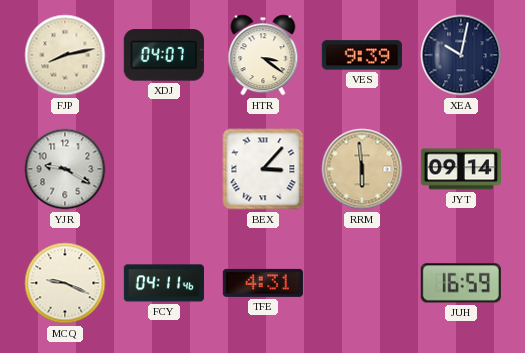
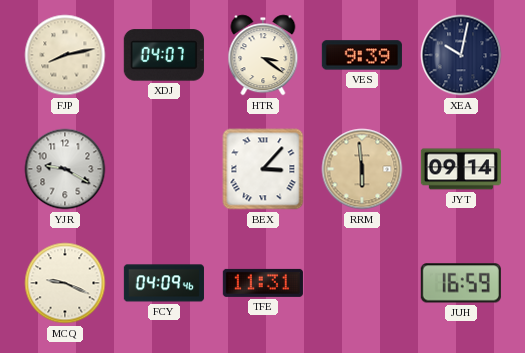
FCY: 04:11 -> 04:09
TFE: 4:31 -> 11:31
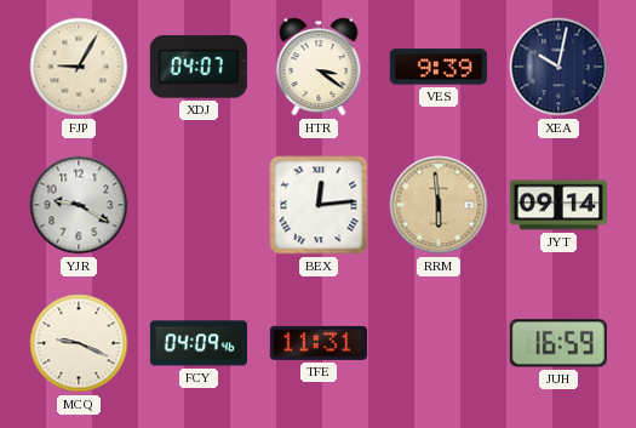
FJP: 8:13 -> 9:05
BEX: 3:07 -> 12:14
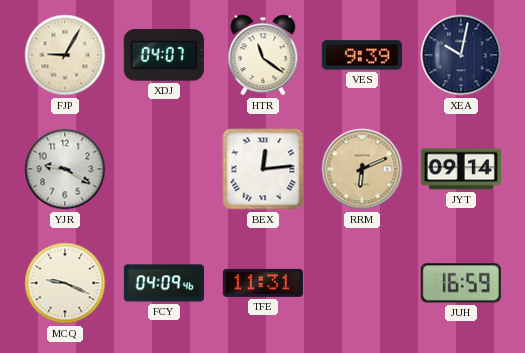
HTR: 3:21 -> 11:21
RRM: 5:59 -> 6:11
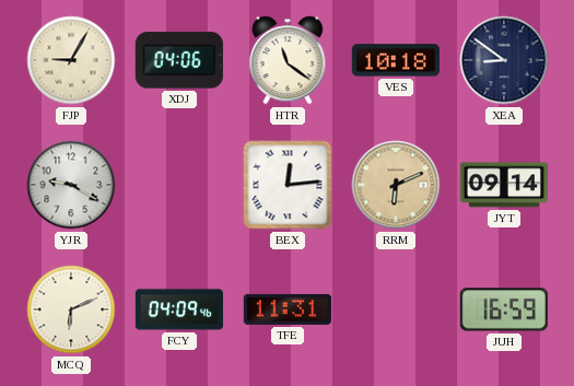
XDJ: 04:07 -> 04:06
VES: 9:39 -> 10:18
XEA: 10:02 -> 8:51
MCQ: 9:19 -> 6:11
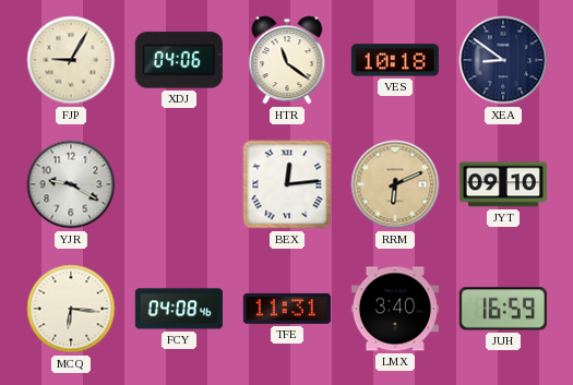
JYT: 09:14 -> 09:10
MCQ: 6:11 -> 6:16
FCY: 04:09 -> 04:08
LMX: none -> 3:40
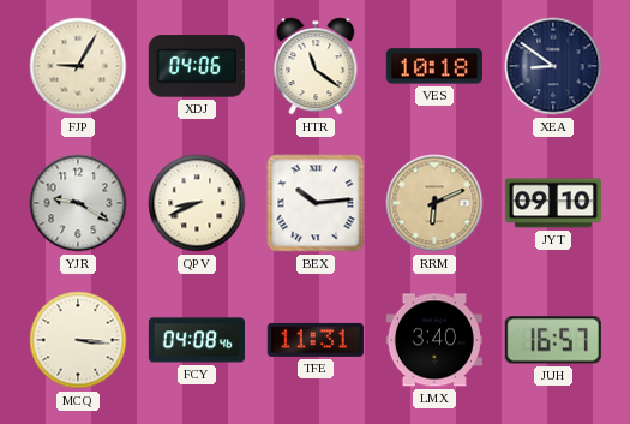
QPV: none -> 8:41
BEX: 12:14 -> 10:14
MCQ: 6:16 -> 3:16
JUH: 16:59 -> 16:57
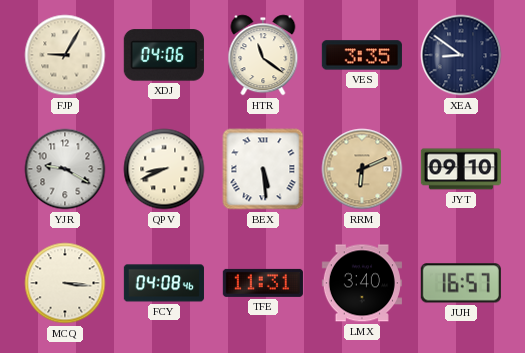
VES: 10:18 -> 3:35
BEX: 10:14 -> 5:29
